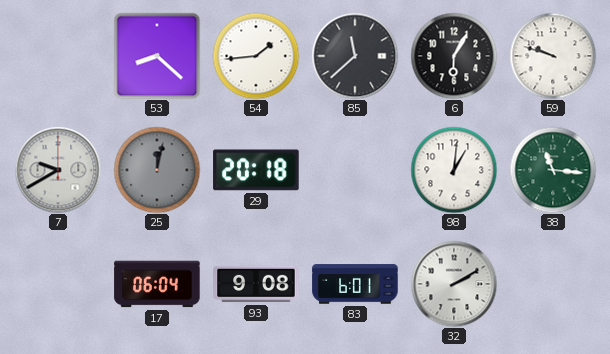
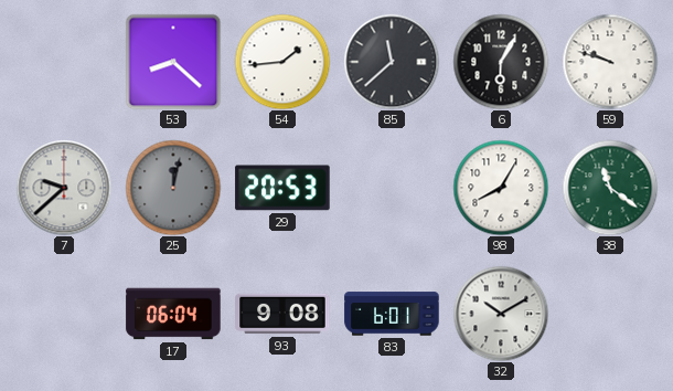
7: 9:40 -> 9:38
29: 20:18 -> 20:53
98: 1:01 -> 8:05
38: 11:16 -> 11:21
32: 2:10 -> 10:10
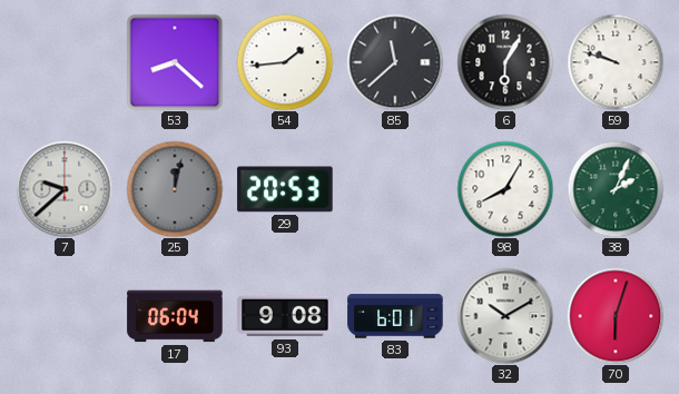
38: 11:21 -> 2:04
70: none -> 6:03
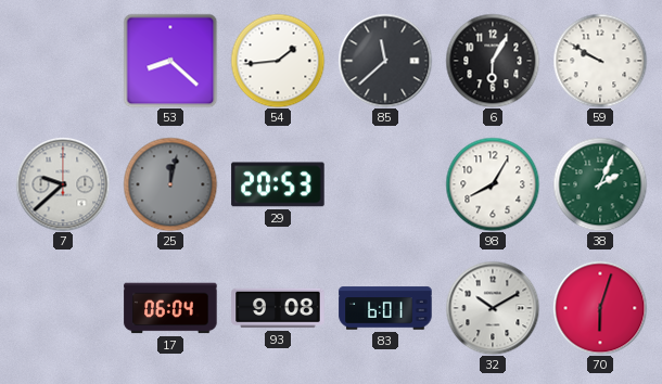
59: 9:48 -> 9:50
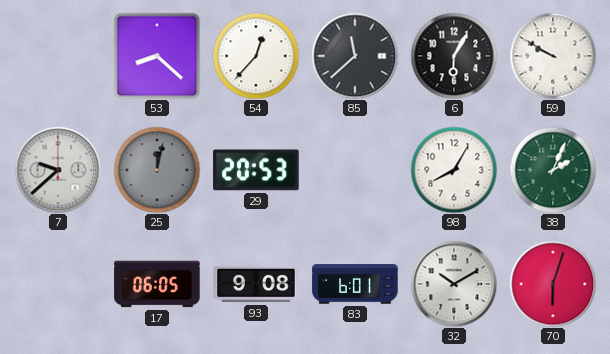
54: 1:44 -> 12:37
17: 06:04 -> 06:05
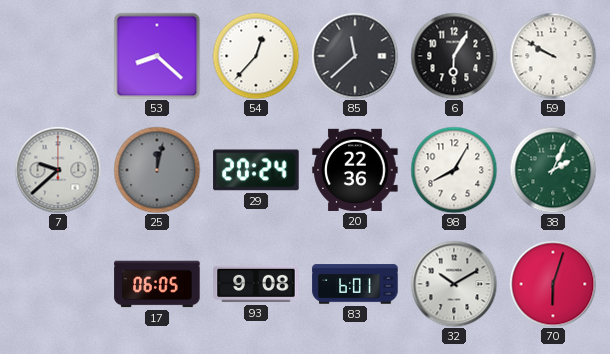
29: 20:53 -> 20:24
20: none -> 22:36
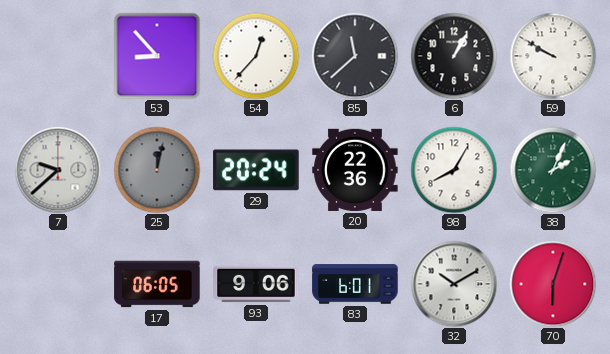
53: 8:22 -> 8:53
6: 6:05 -> 1:05
93: 9:08 -> 9:06
